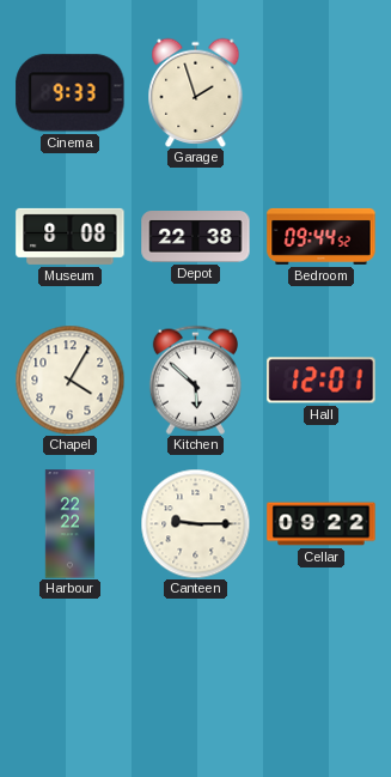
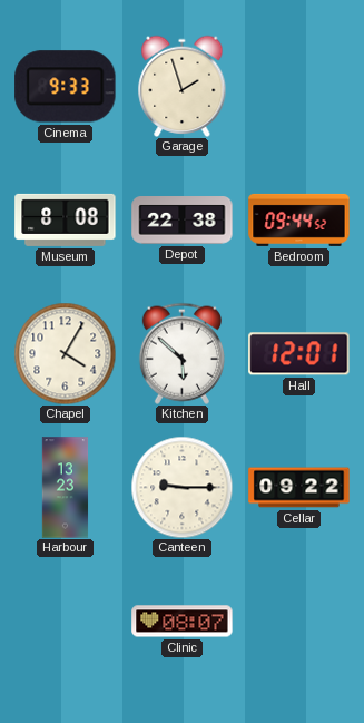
Harbour: 22:22 -> 13:23
Clinic: none -> 08:07
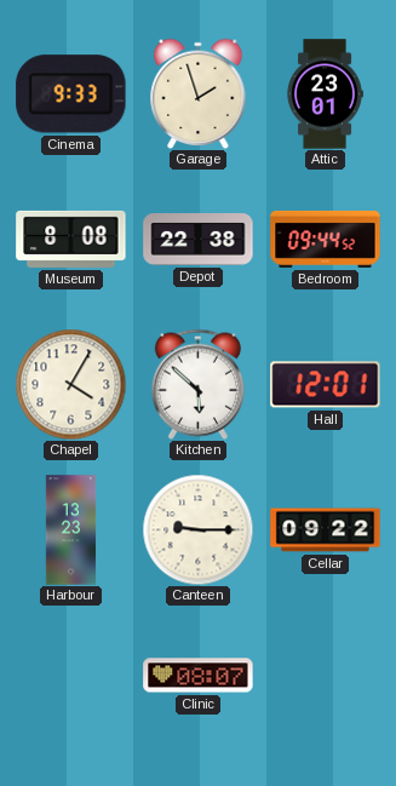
Attic: none -> 23:01
